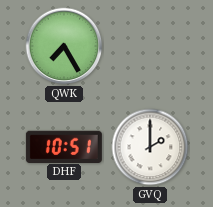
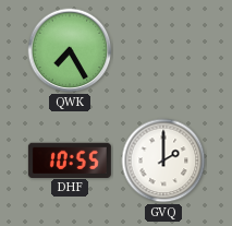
DHF: 10:51 -> 10:55
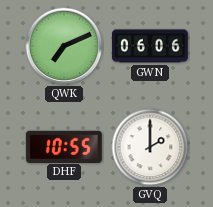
QWK: 7:25 -> 7:11
GWN: none -> 06:06
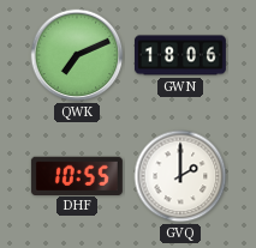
GWN: 06:06 -> 18:06
